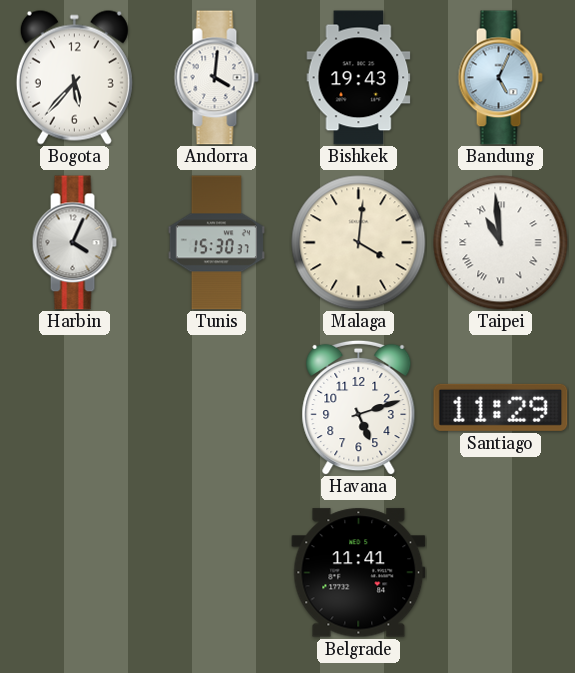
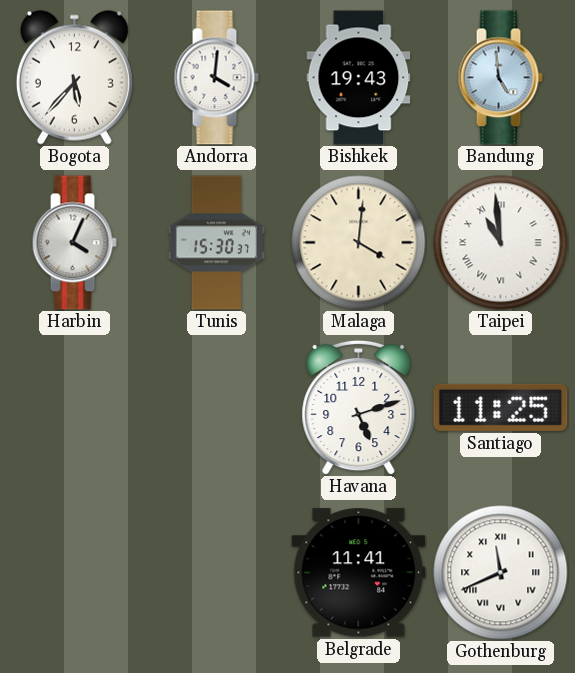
Bandung: 5:04 -> 4:59
Santiago: 11:29 -> 11:25
Gothenburg: none -> 11:41
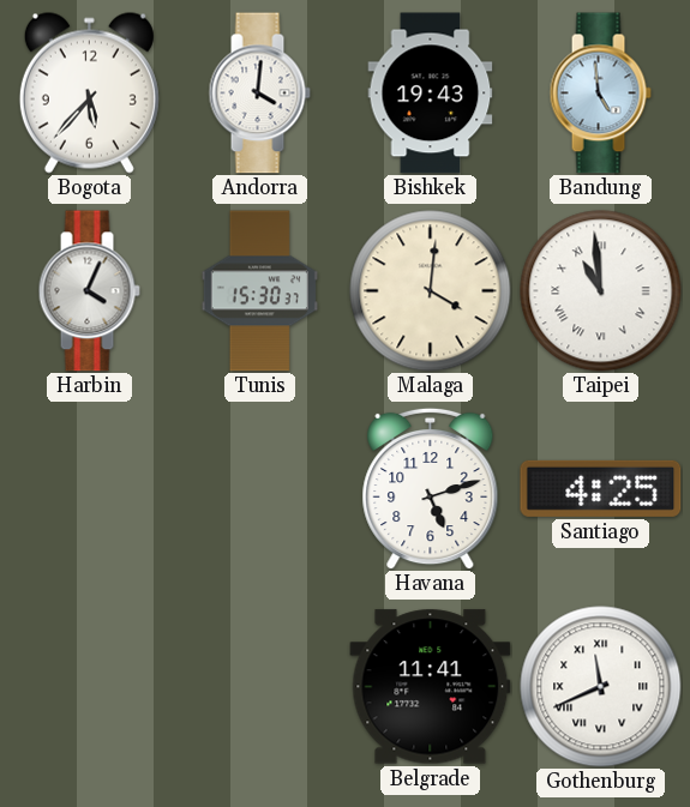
Santiago: 11:25 -> 4:25
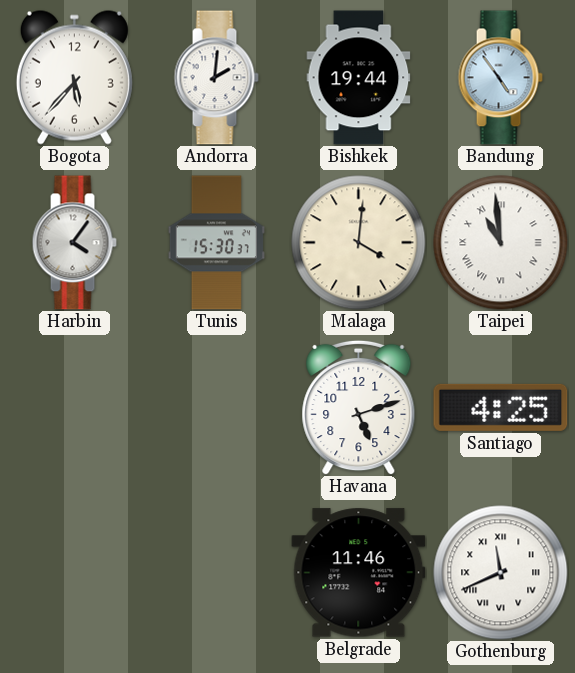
Andorra: 4:01 -> 2:01
Bishkek: 19:43 -> 19:44
Bandung: 4:59 -> 4:54
Harbin: 4:04 -> 4:06
Belgrade: 11:41 -> 11:46
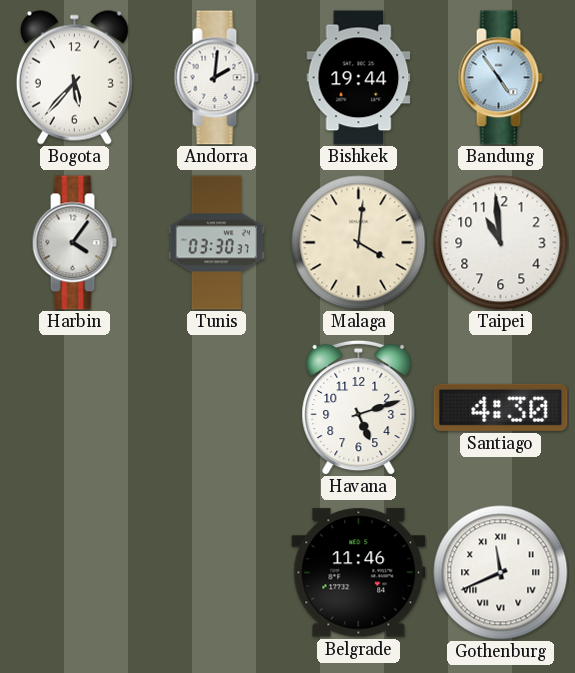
Tunis: 15:30 -> 03:30
Taipei numerals: Roman -> Arabic
Santiago: 4:25 -> 4:30
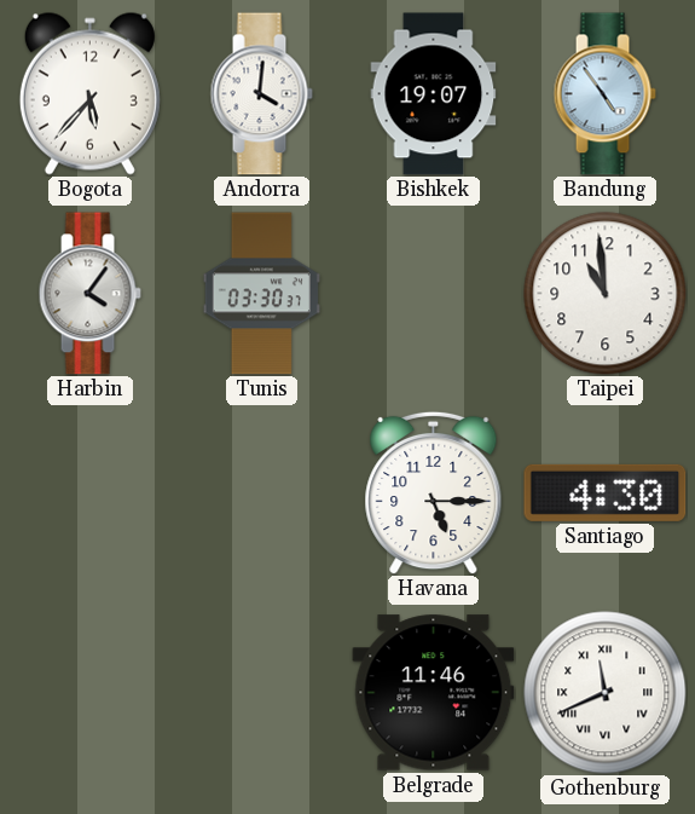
Andorra: 2:01 -> 4:01
Bishkek: 19:44 -> 19:07
Malaga: 4:01 -> none
Havana: 5:12 -> 5:15
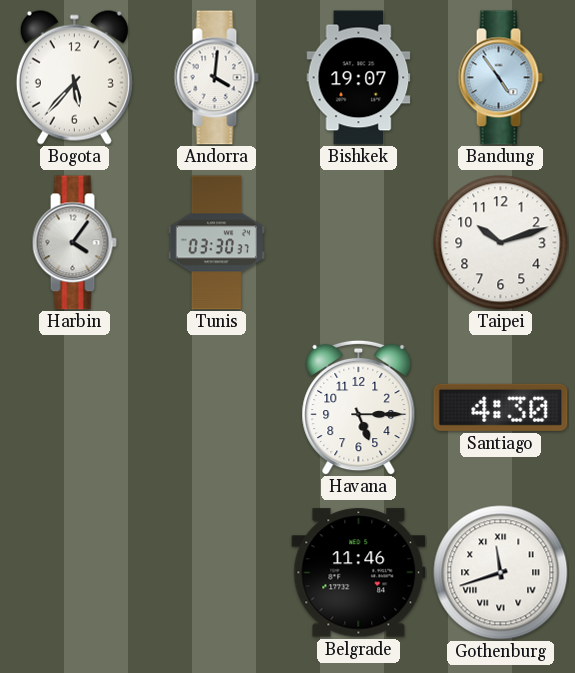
Taipei: 10:59 -> 10:12
Gothenburg: 11:41 -> 11:42
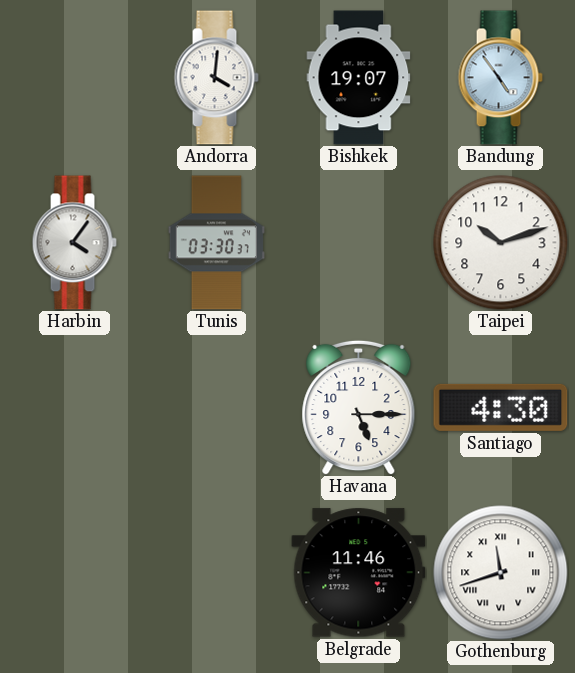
Bogota: 5:37 -> none
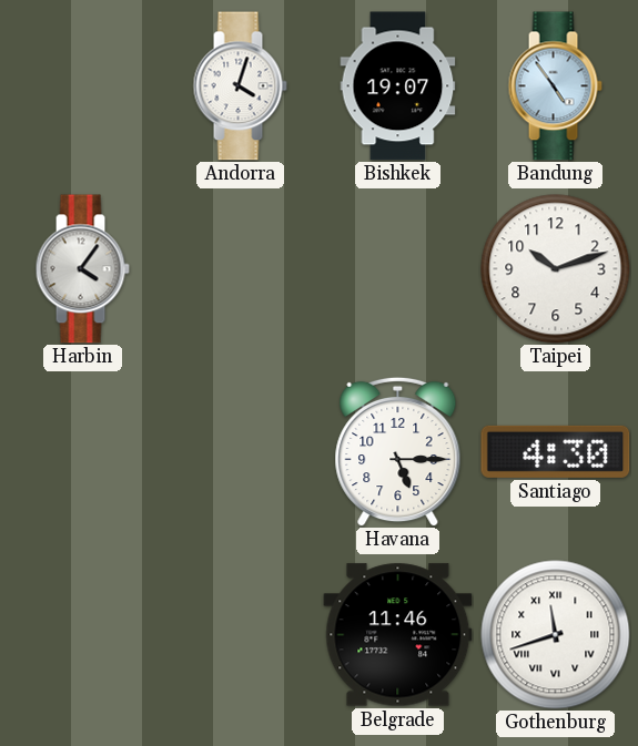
Andorra: 4:01 -> 4:03
Tunis: 03:30 -> none
